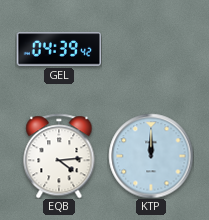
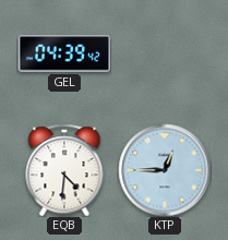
EQB: 4:14 -> 4:31
KTP: 12:00 -> 12:45
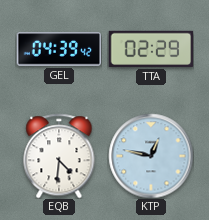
TTA: none -> 02:29
KTP: 12:45 -> 12:47
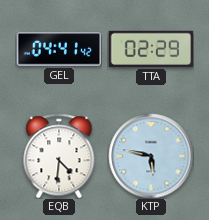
GEL: 04:39 -> 04:41
KTP: 12:47 -> 5:47
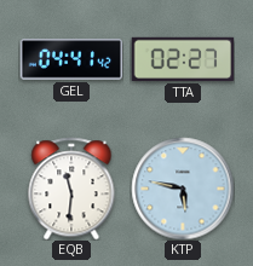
TTA: 02:29 -> 02:27
EQB: 4:31 -> 11:31
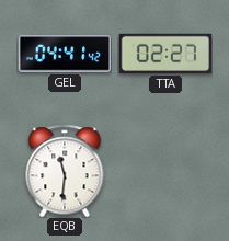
KTP: 5:47 -> none
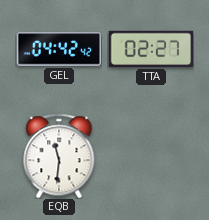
GEL: 04:41 -> 04:42
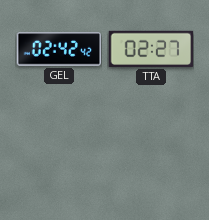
GEL: 04:42 -> 02:42
EQB: 11:31 -> none
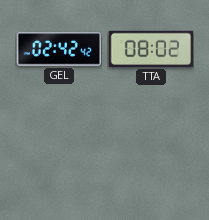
TTA: 02:27 -> 08:02
